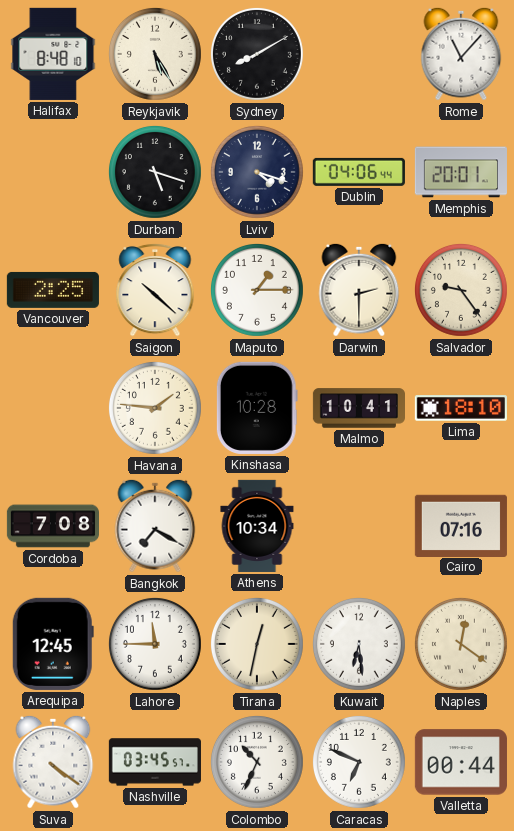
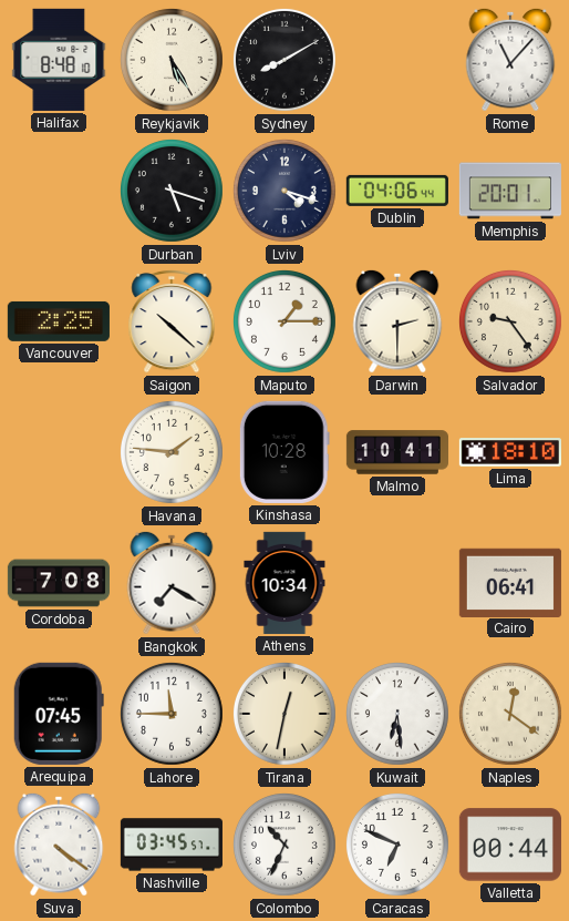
Cairo: 07:16 -> 06:41
Arequipa: 12:45 -> 07:45
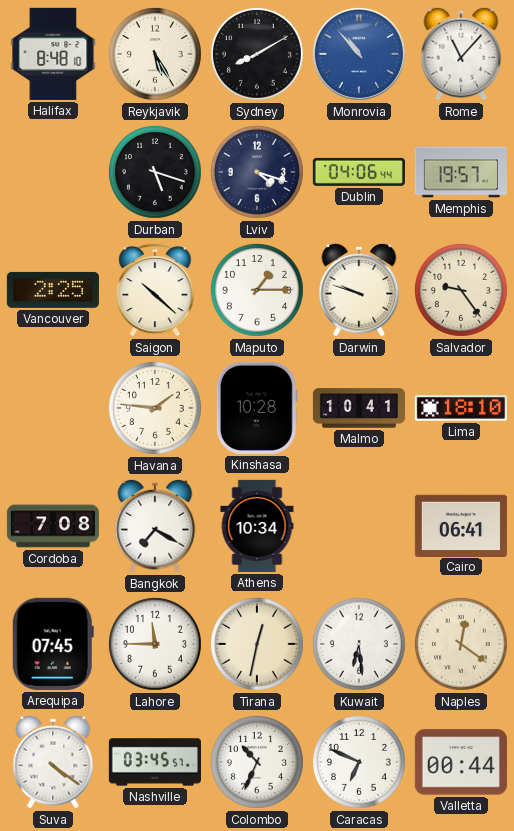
Monrovia: none -> 10:53
Memphis: 20:01 -> 19:57
Darwin: 2:30 -> 9:48
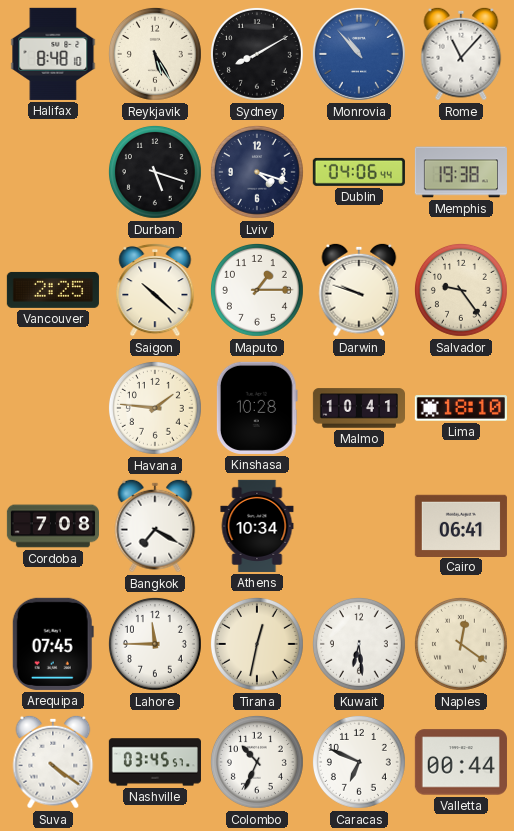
Memphis: 19:57 -> 19:38
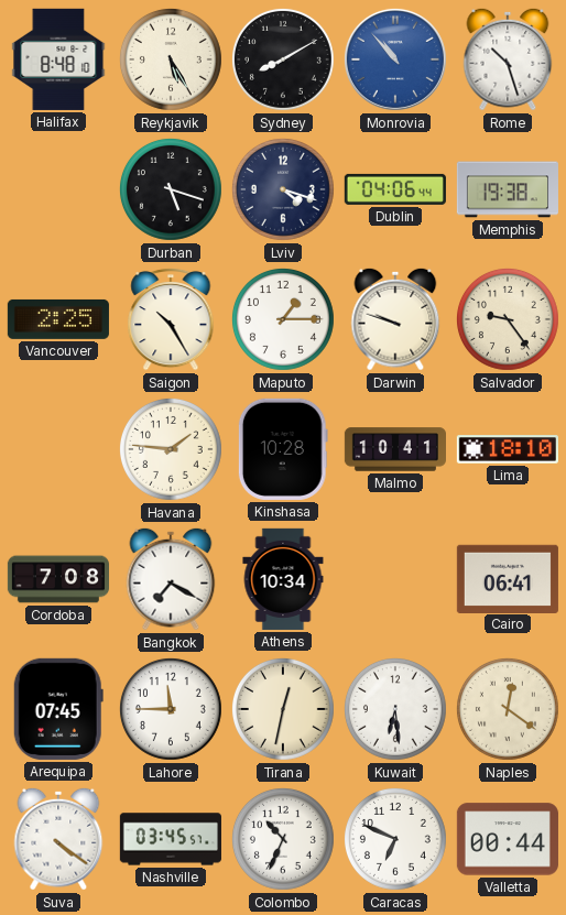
Rome: 11:07 -> 10:27
Saigon: 10:22 -> 10:25
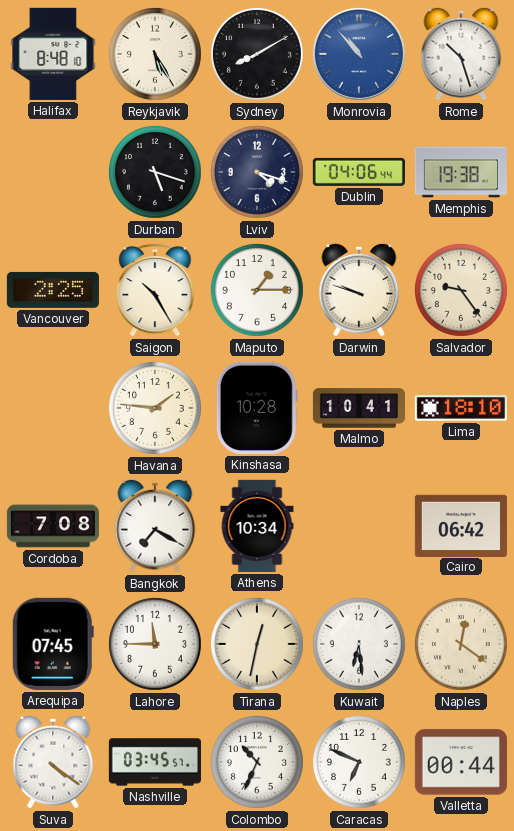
Cairo: 06:41 -> 06:42
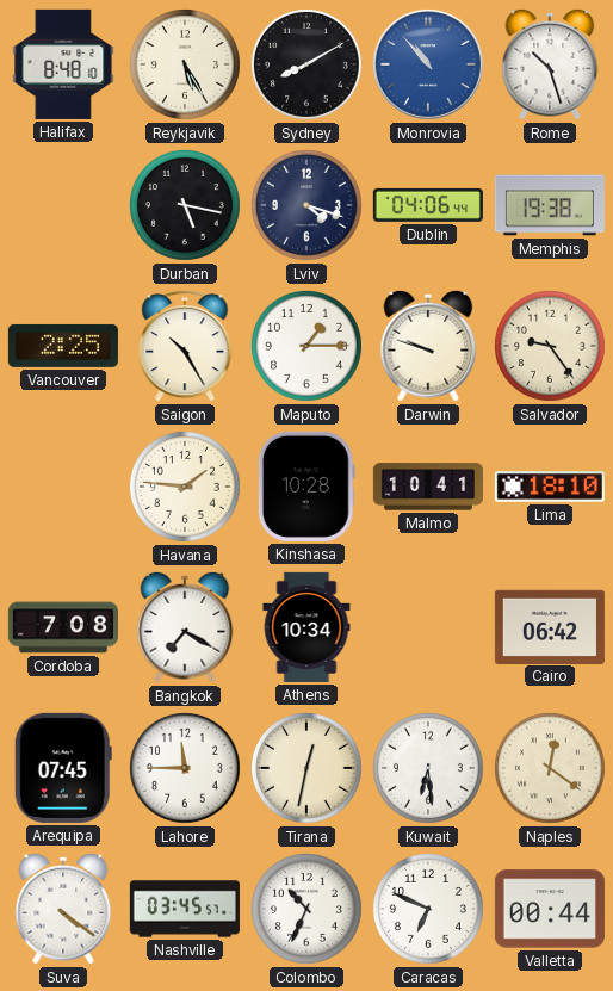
Durban: 5:18 -> 5:17
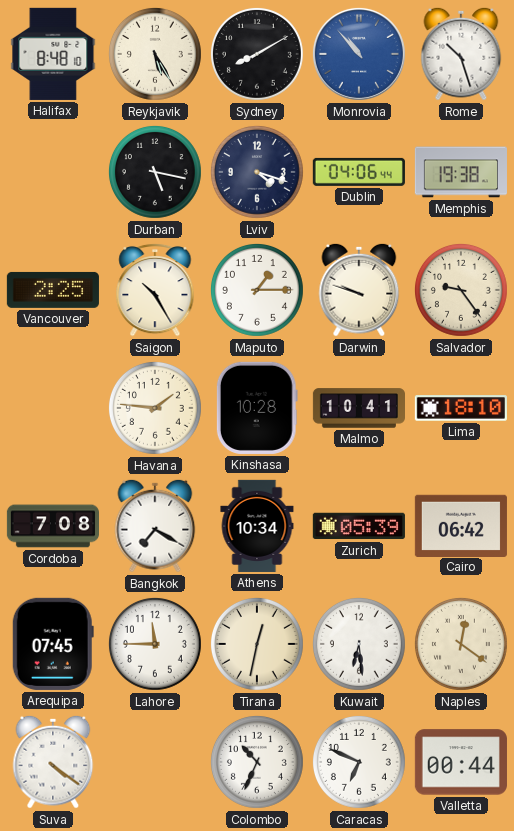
Zurich: none -> 05:39
Nashville: 03:45 -> none
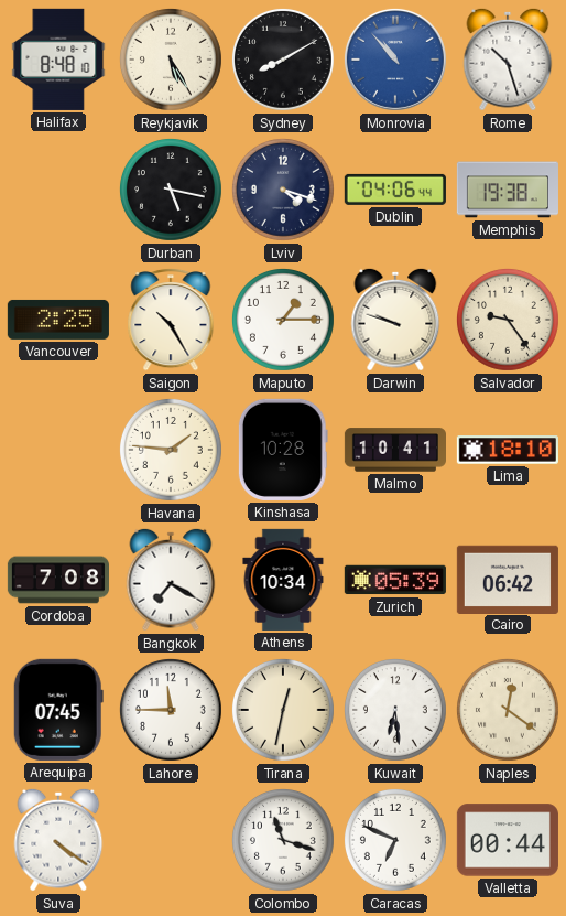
Colombo: 10:34 -> 11:18
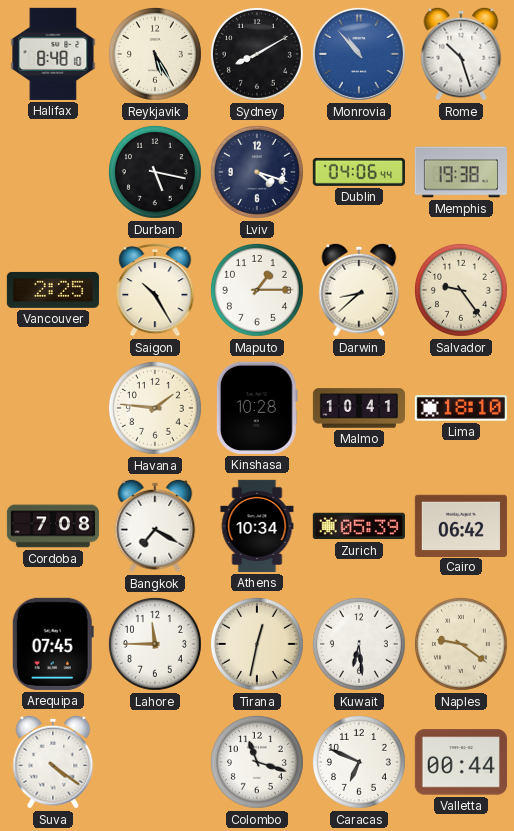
Darwin: 9:48 -> 8:38
Naples: 12:21 -> 9:21
